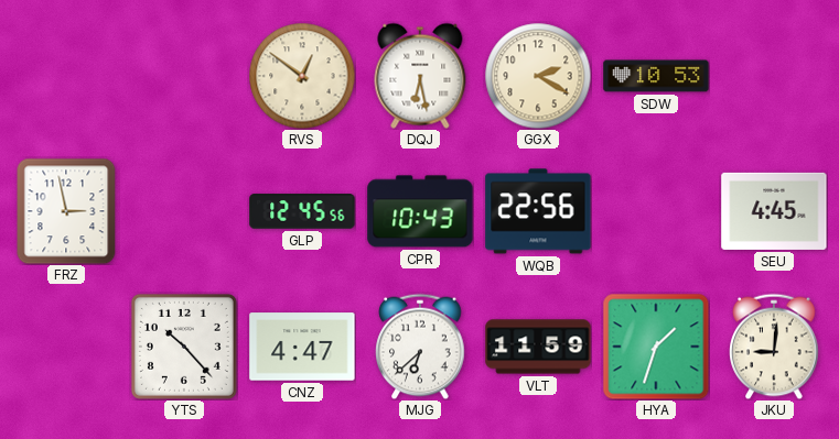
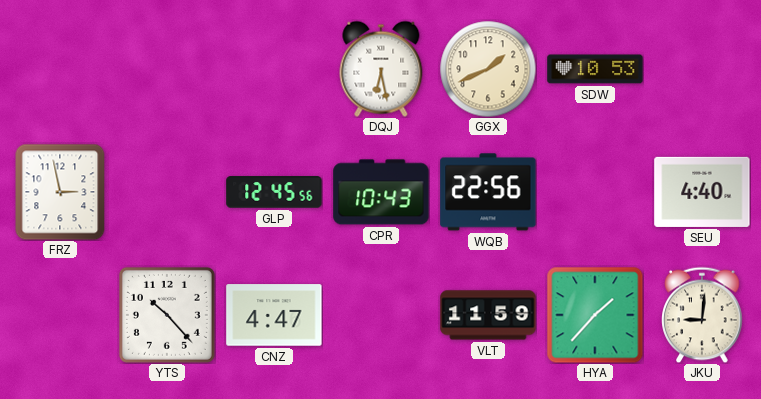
RVS: 12:51 -> none
GGX: 2:20 -> 1:41
SEU: 4:45 -> 4:40
MJG: 6:38 -> none
HYA: 1:33 -> 1:37
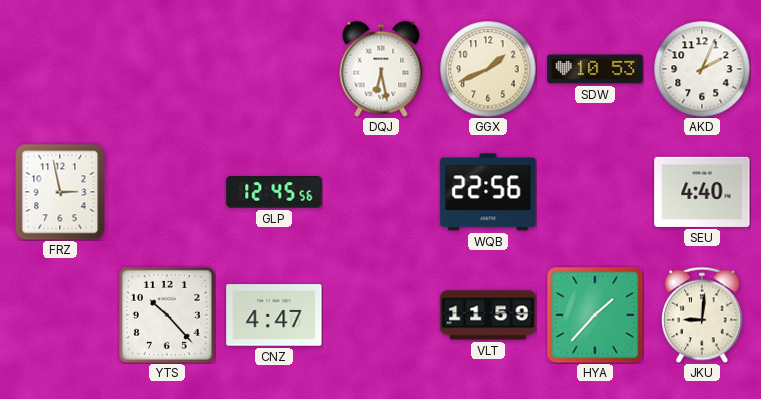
AKD: none -> 2:04
CPR: 10:43 -> none
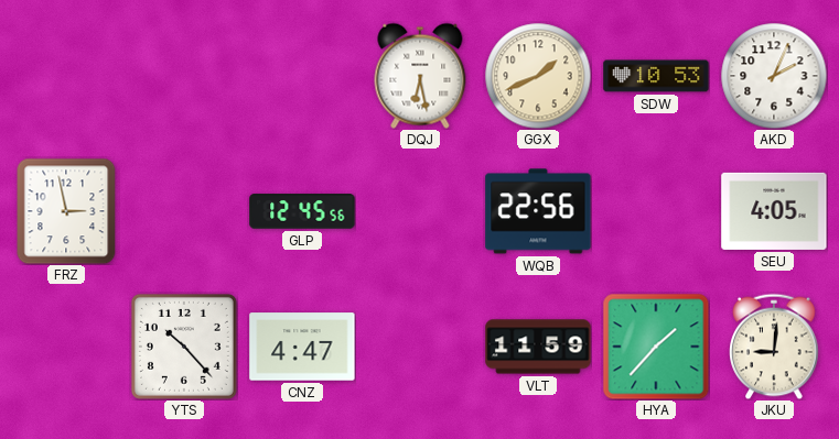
SEU: 4:40 -> 4:05
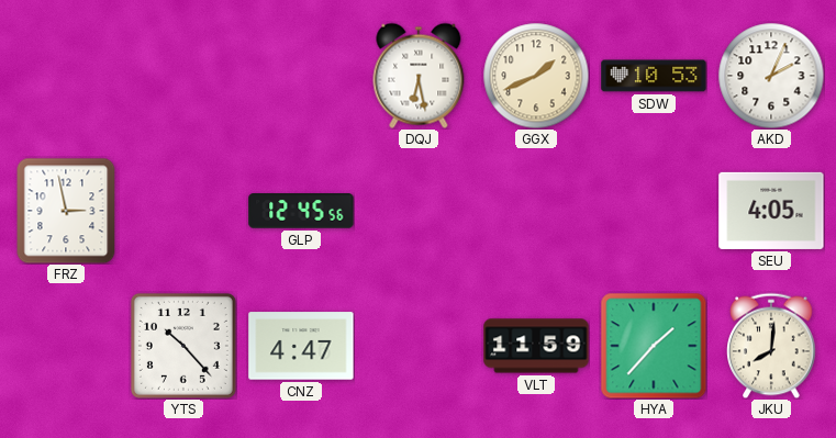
WQB: 22:56 -> none
JKU: 9:01 -> 8:01
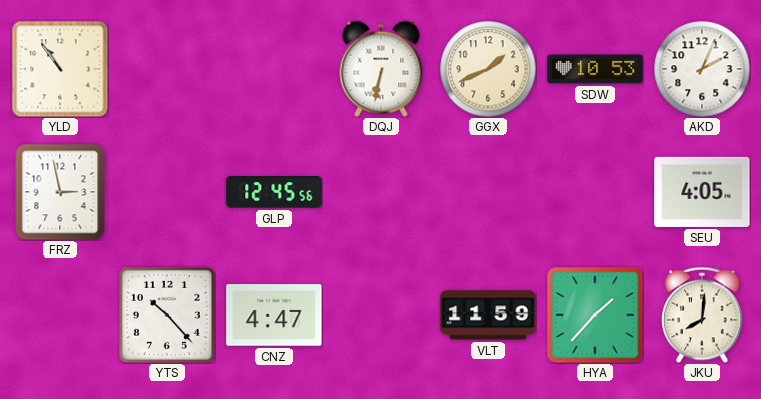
YLD: none -> 10:54
DQJ: 6:28 -> 6:32
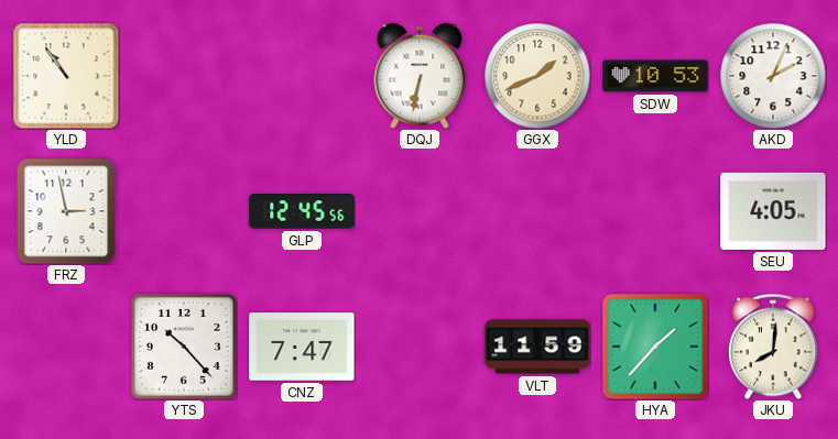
CNZ: 4:47 -> 7:47
